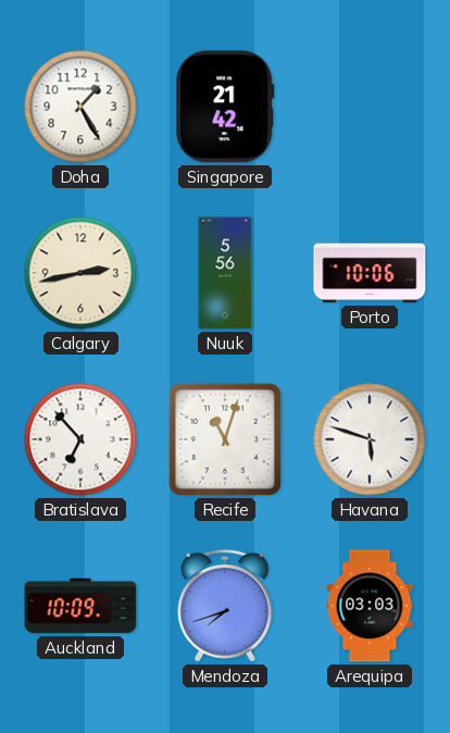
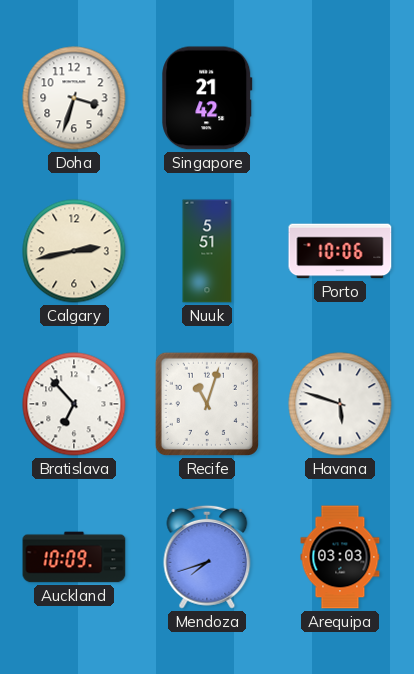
Doha: 1:25 -> 3:33
Nuuk: 5:56 -> 5:51
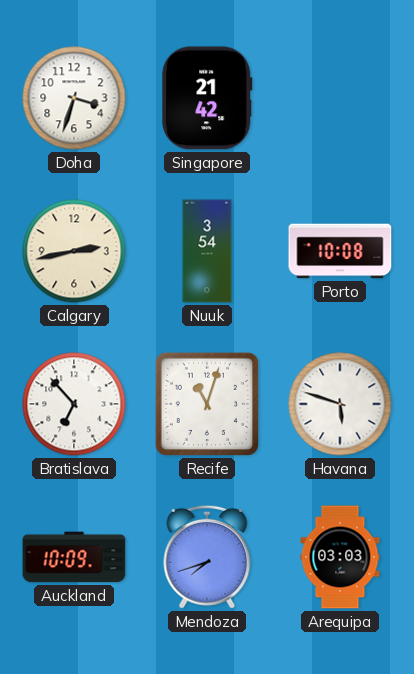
Nuuk: 5:51 -> 3:54
Porto: 10:06 -> 10:08
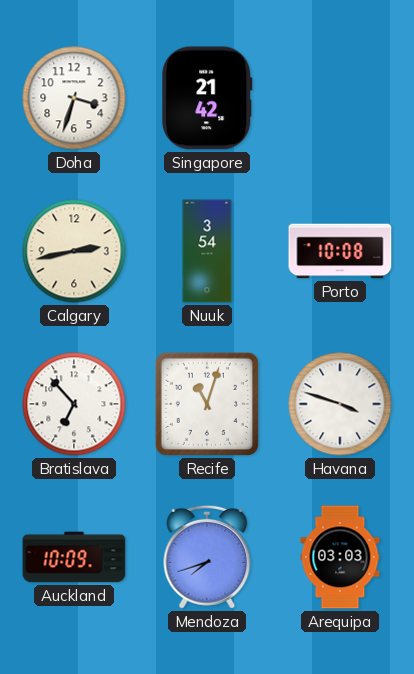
Havana: 5:48 -> 3:48
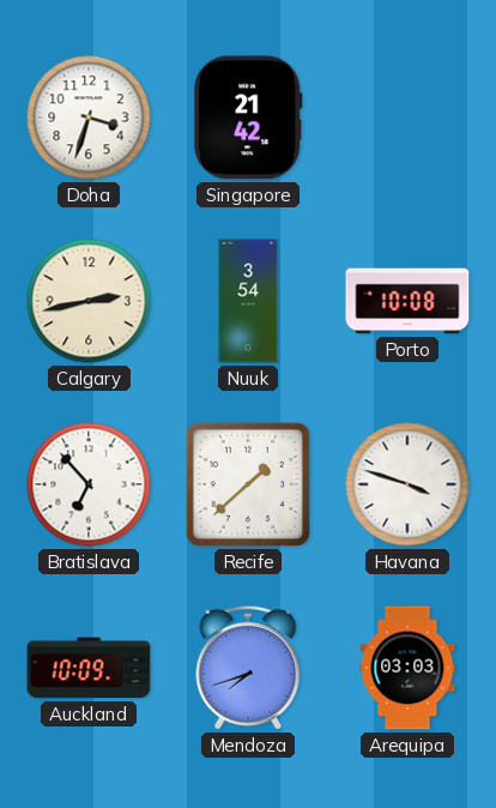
Recife: 11:03 -> 1:38
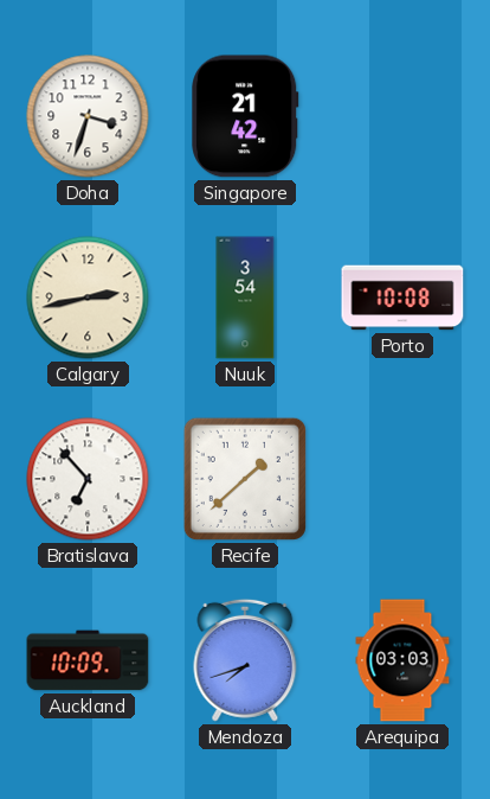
Havana: 3:48 -> none
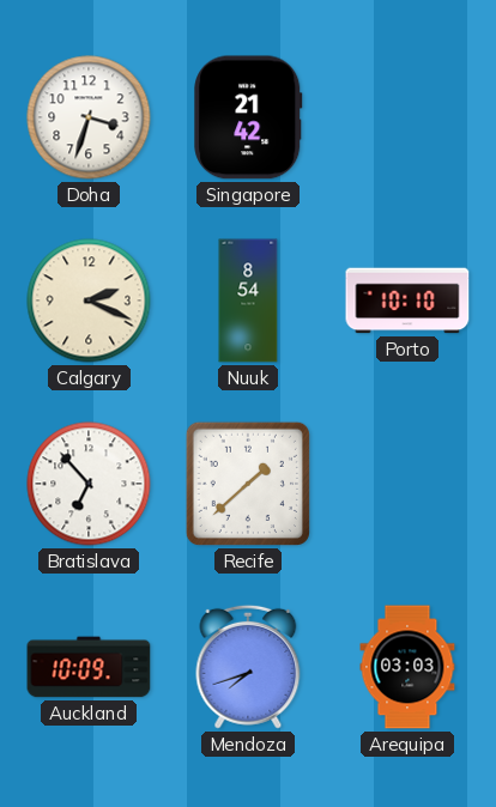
Calgary: 2:43 -> 2:19
Nuuk: 3:54 -> 8:54
Porto: 10:08 -> 10:10
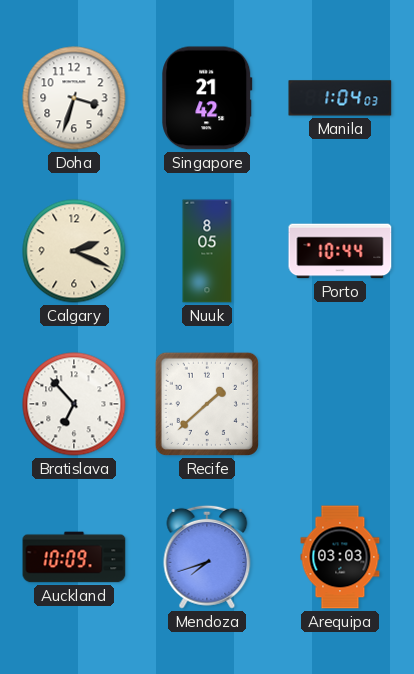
Manila: none -> 1:04
Nuuk: 8:54 -> 8:05
Porto: 10:10 -> 10:44
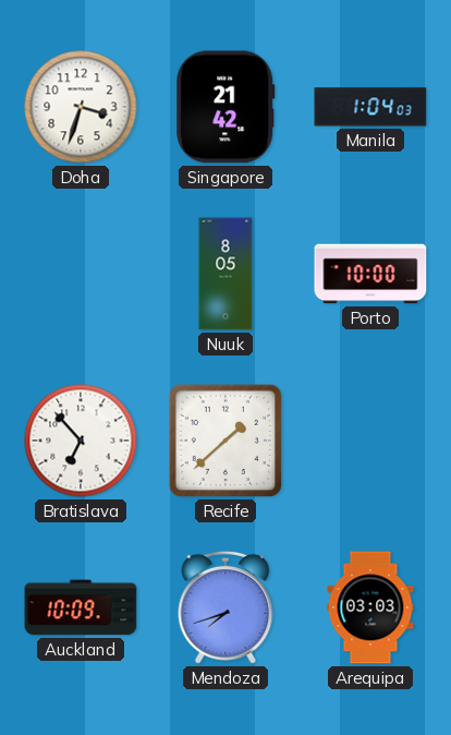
Calgary: 2:19 -> none
Porto: 10:44 -> 10:00
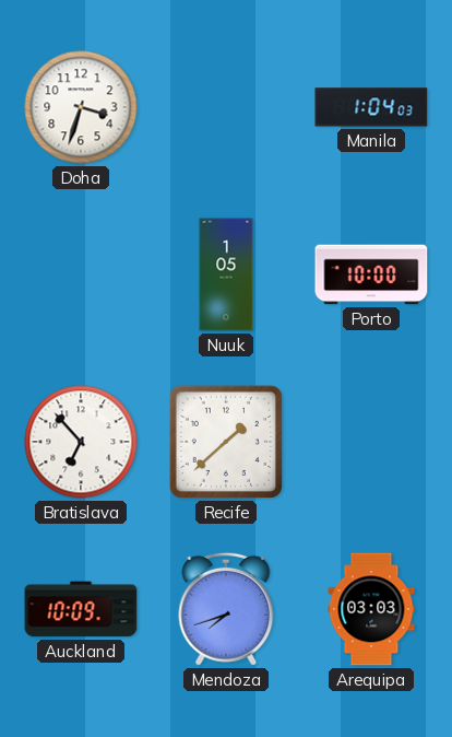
Singapore: 21:42 -> none
Nuuk: 8:05 -> 1:05
